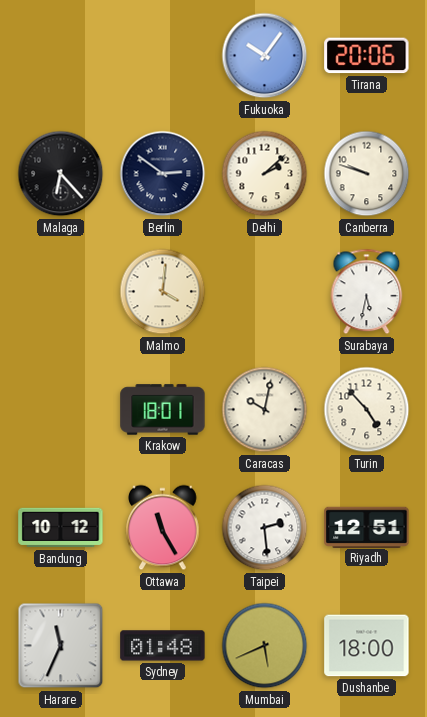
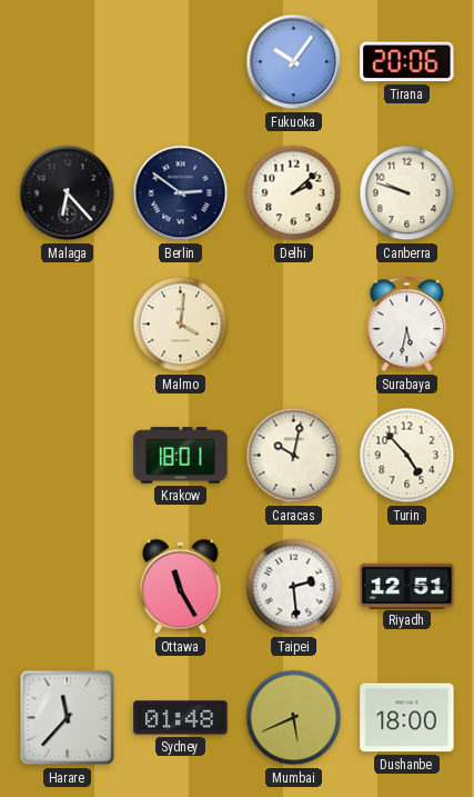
Bandung: 10:12 -> none
Harare: 11:34 -> 11:37
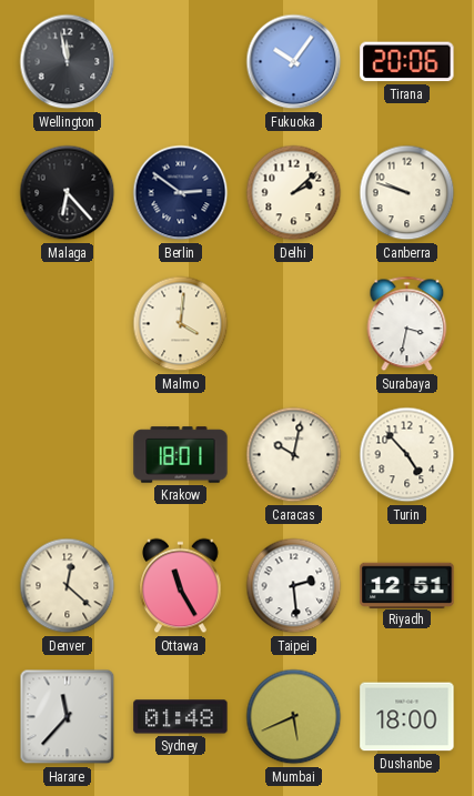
Wellington: none -> 11:58
Surabaya: 5:32 -> 3:32
Denver: none -> 12:22
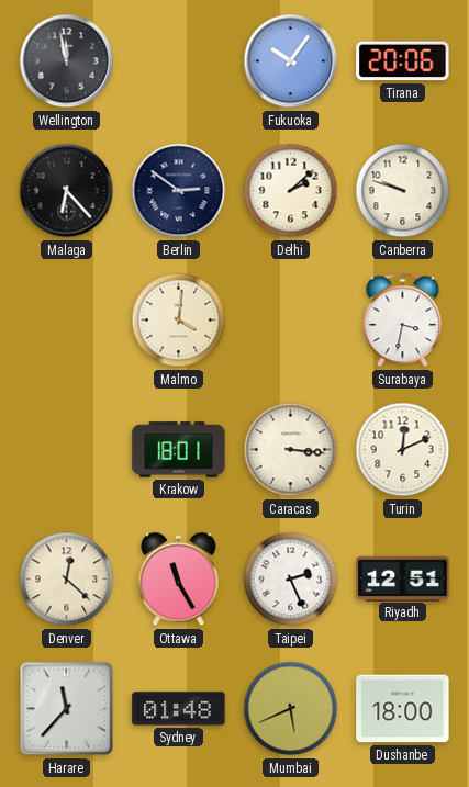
Caracas: 10:02 -> 3:16
Turin: 4:53 -> 12:11
Taipei: 2:29 -> 2:26
